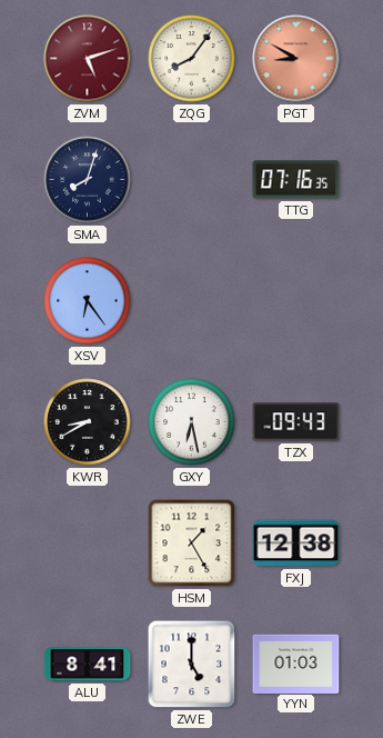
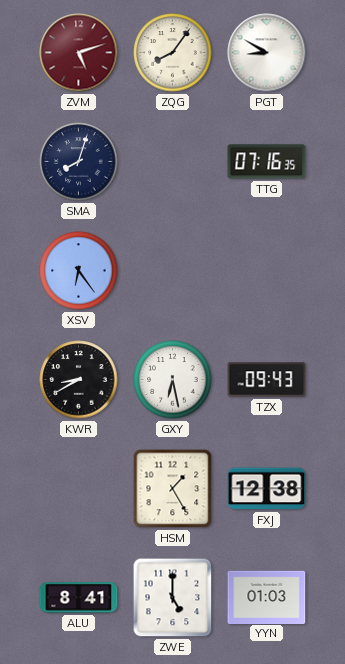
PGT dial: salmon -> white
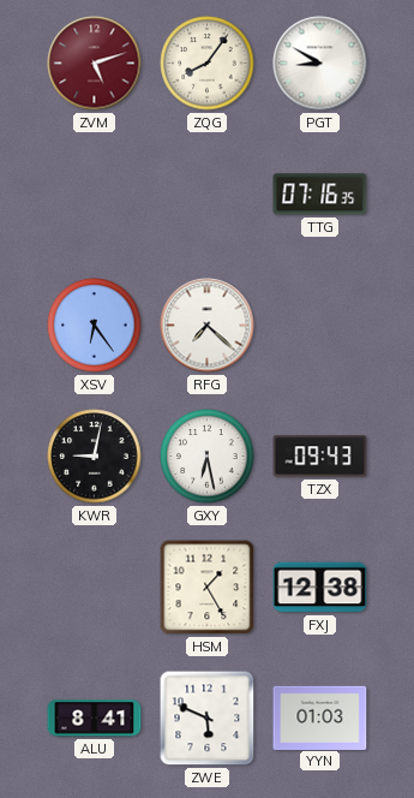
SMA: 8:03 -> none
RFG: none -> 7:22
KWR: 8:40 -> 9:02
ZWE: 5:00 -> 5:49
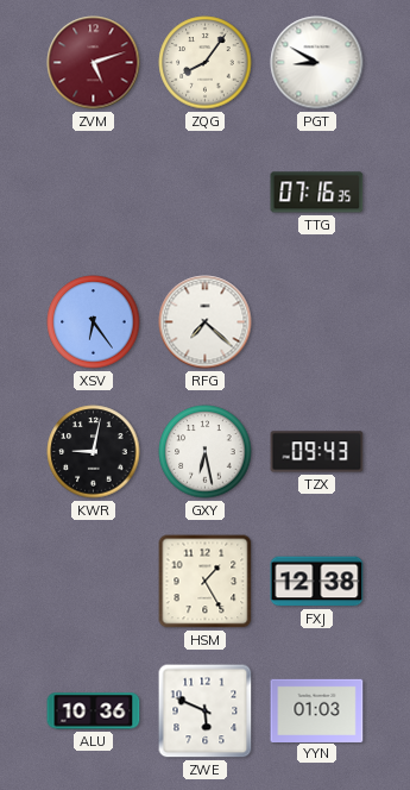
ALU: 8:41 -> 10:36
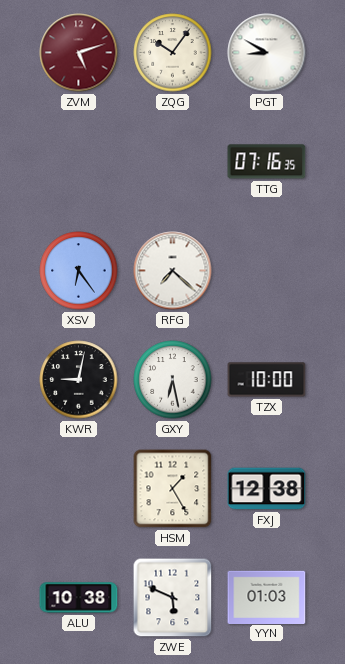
ZQG: 8:06 -> 10:06
TZX: 09:43 -> 10:00
ALU: 10:36 -> 10:38
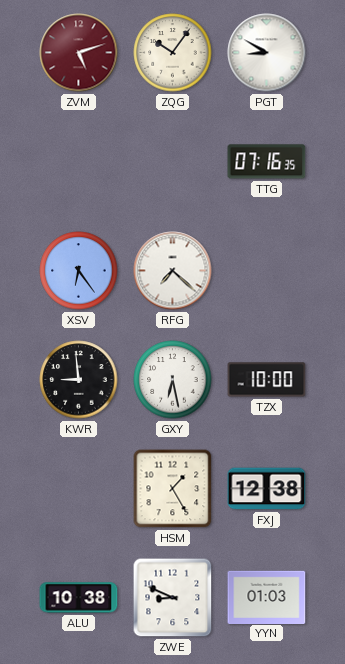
KWR: 9:02 -> 8:59
ZWE: 5:49 -> 8:49
